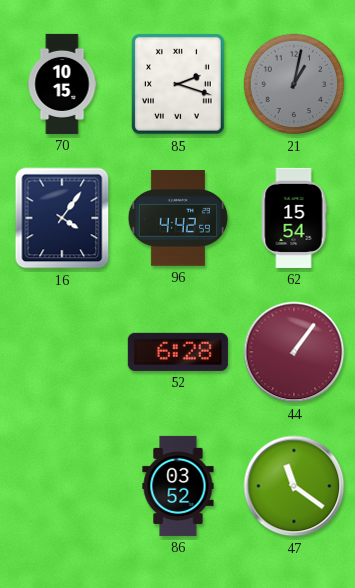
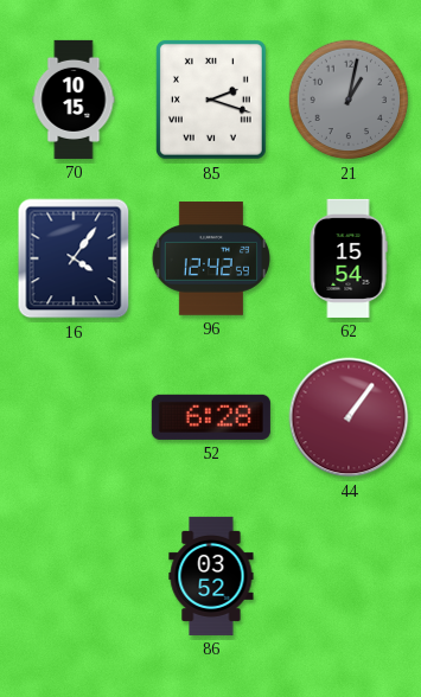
96: 4:42 -> 12:42
47: 11:21 -> none
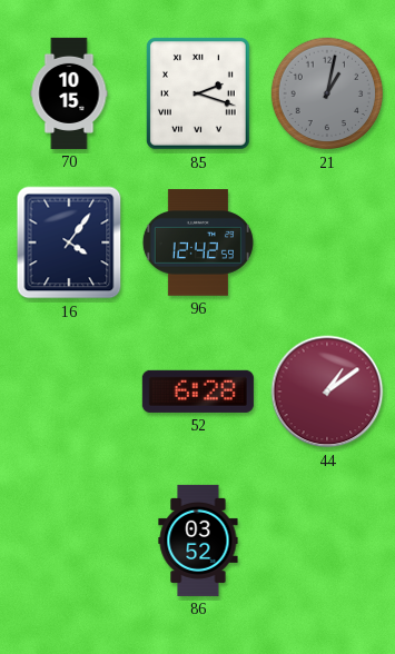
62: 15:54 -> none
44: 1:06 -> 1:09
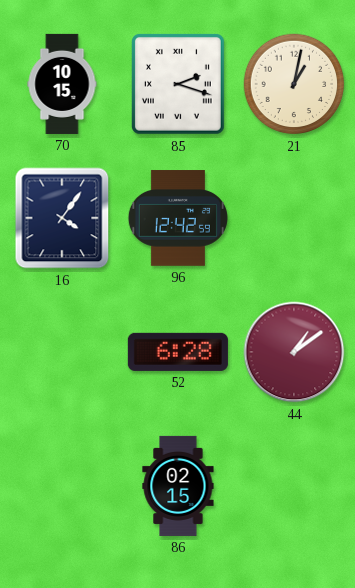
21 dial: grey -> cream
86: 03:52 -> 02:15
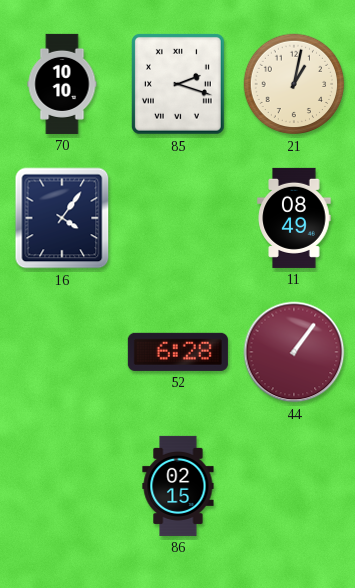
70: 10:15 -> 10:10
96: 12:42 -> none
11: none -> 08:49
44: 1:09 -> 1:06
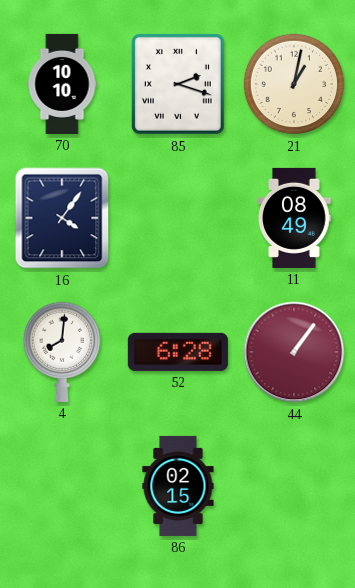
4: none -> 8:01
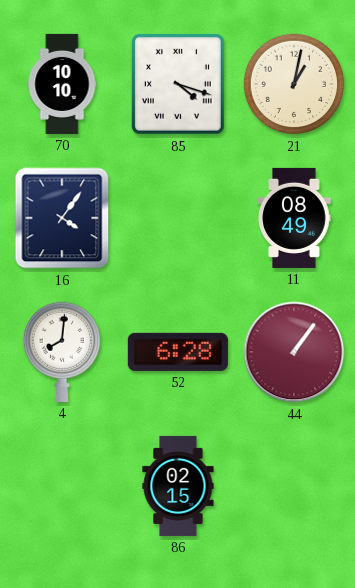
85: 2:18 -> 4:18
